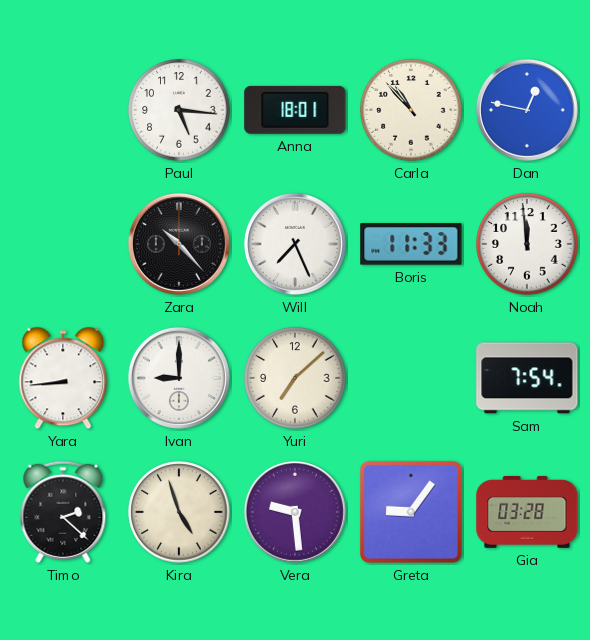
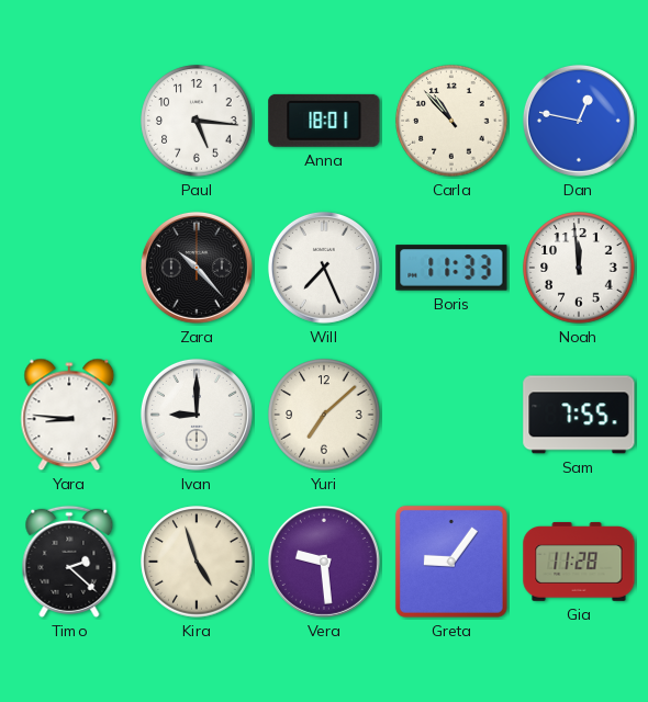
Yara: 8:44 -> 8:46
Sam: 7:54 -> 7:55
Gia: 03:28 -> 11:28
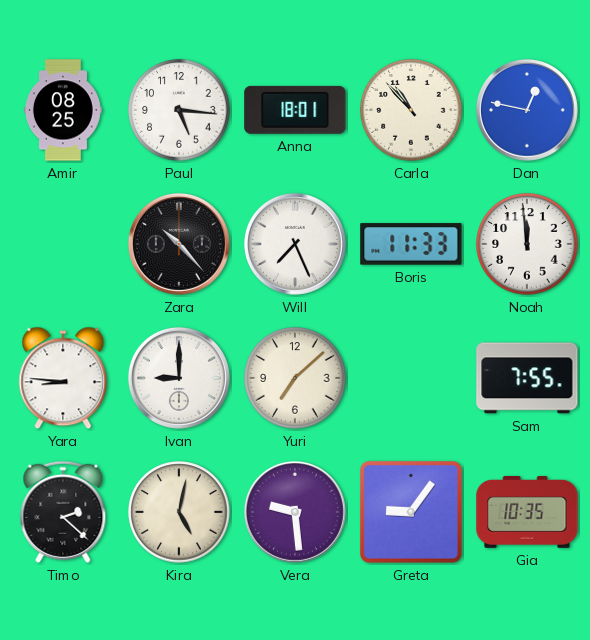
Amir: none -> 08:25
Kira: 4:57 -> 5:02
Gia: 11:28 -> 10:35
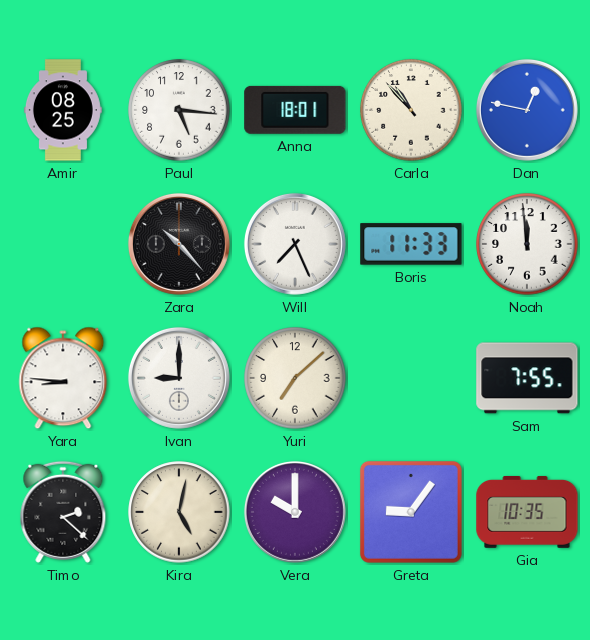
Vera: 9:29 -> 10:00
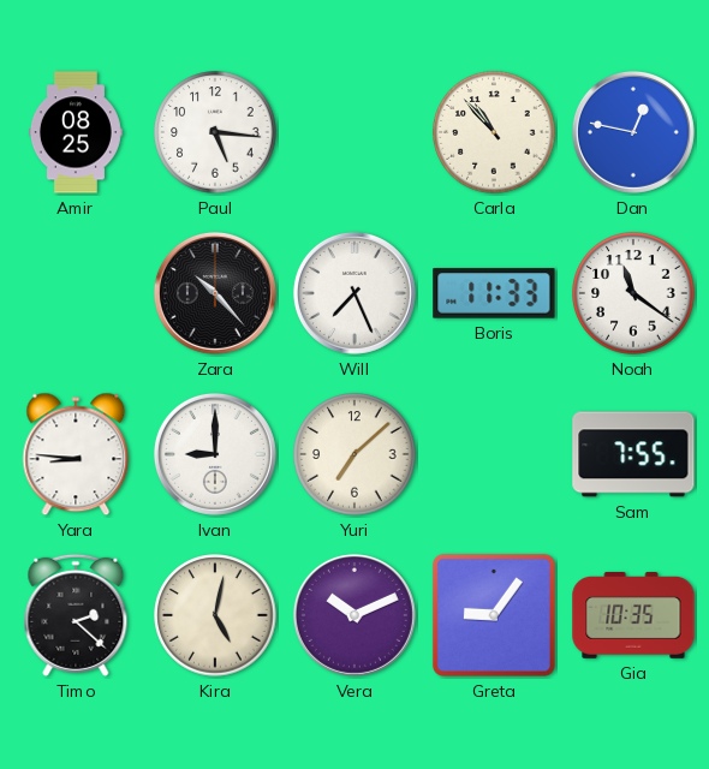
Anna: 18:01 -> none
Noah: 11:59 -> 11:21
Vera: 10:00 -> 10:11
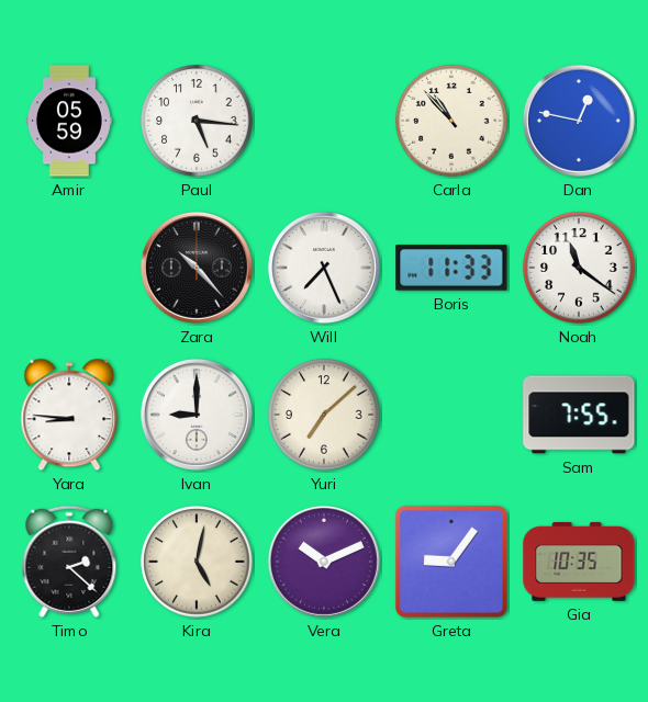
Amir: 08:25 -> 05:59
